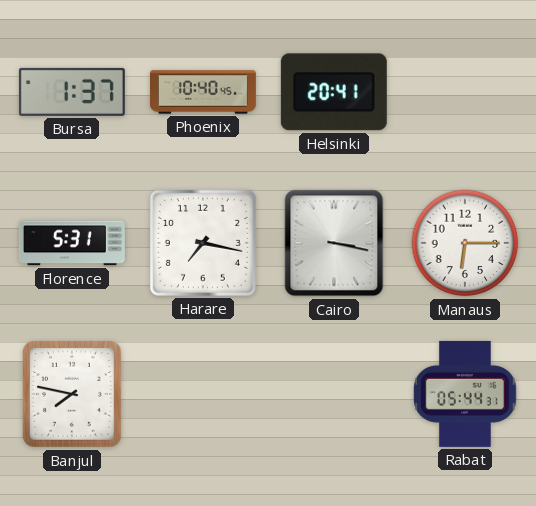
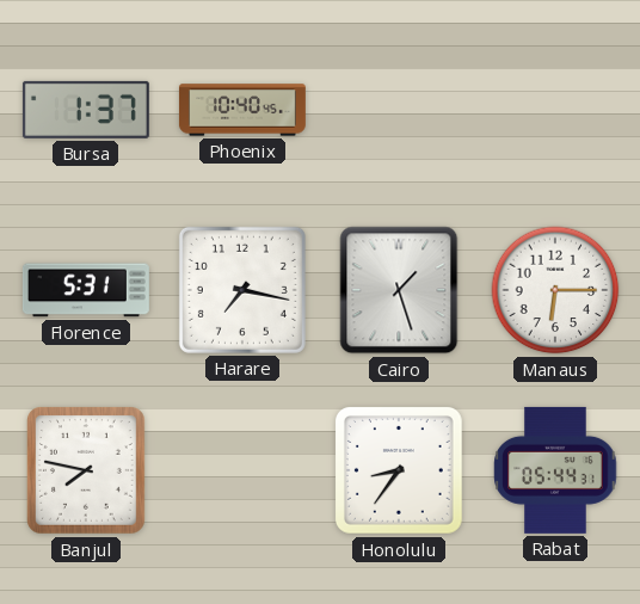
Helsinki: 20:41 -> none
Cairo: 3:17 -> 1:27
Honolulu: none -> 8:36
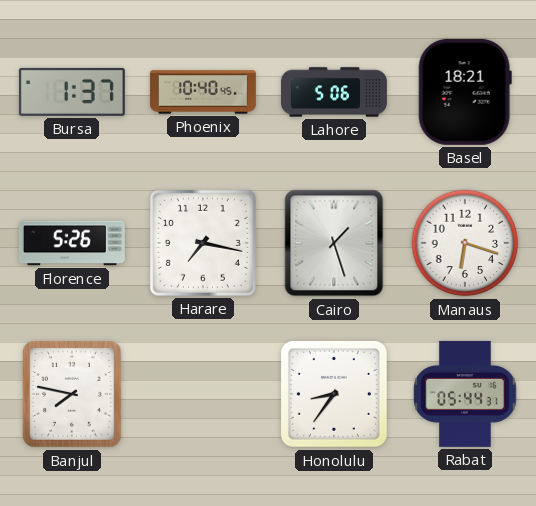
Lahore: none -> 5:06
Basel: none -> 18:21
Florence: 5:31 -> 5:26
Manaus: 6:15 -> 6:18
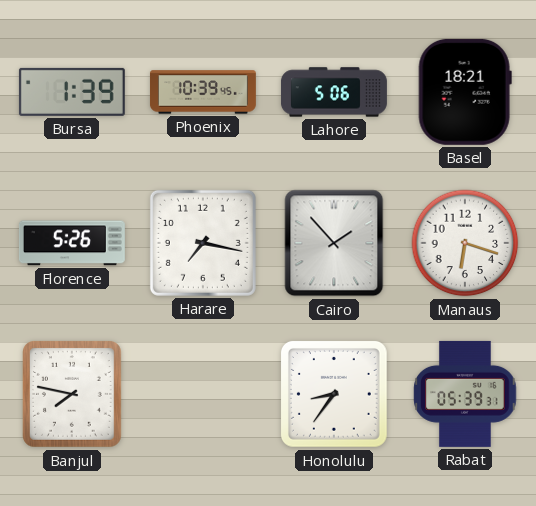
Bursa: 1:37 -> 1:39
Phoenix: 10:40 -> 10:39
Cairo: 1:27 -> 1:53
Rabat: 05:44 -> 05:39
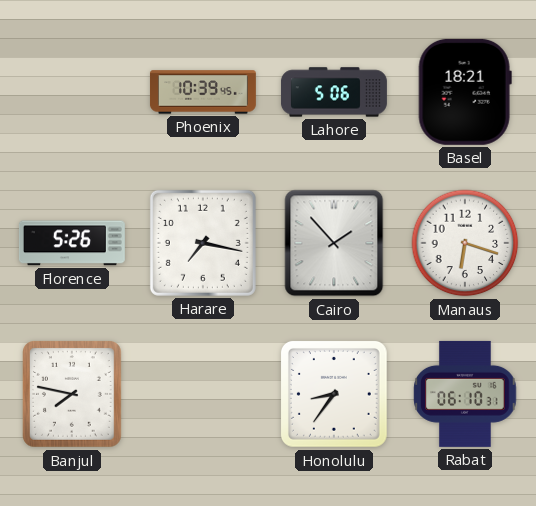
Bursa: 1:39 -> none
Rabat: 05:39 -> 06:10
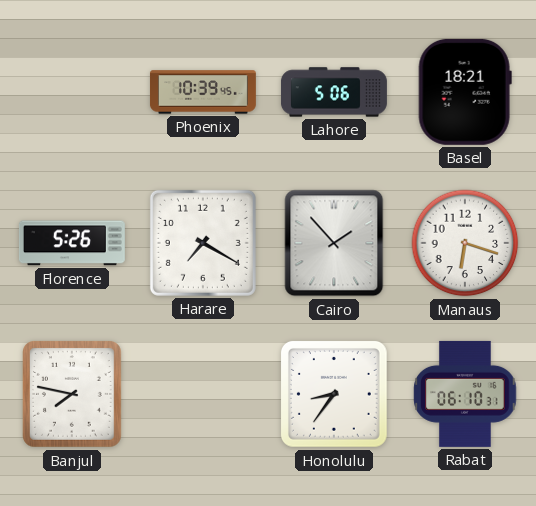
Harare: 7:17 -> 7:20
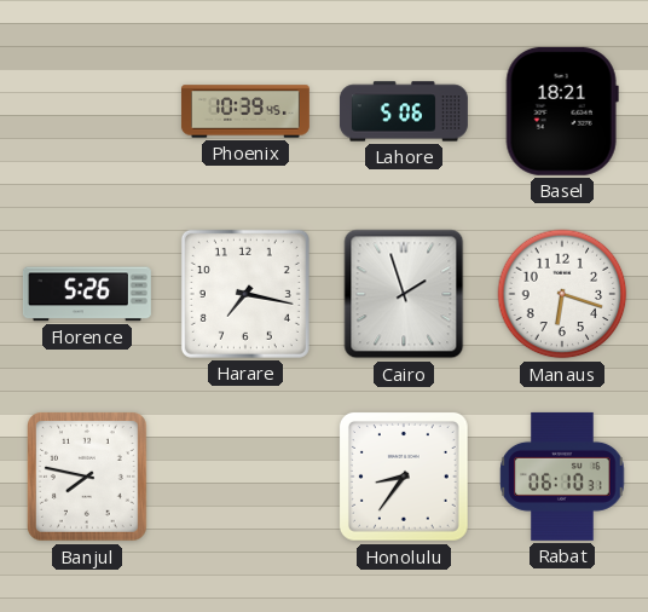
Harare: 7:20 -> 7:17
Cairo: 1:53 -> 1:57
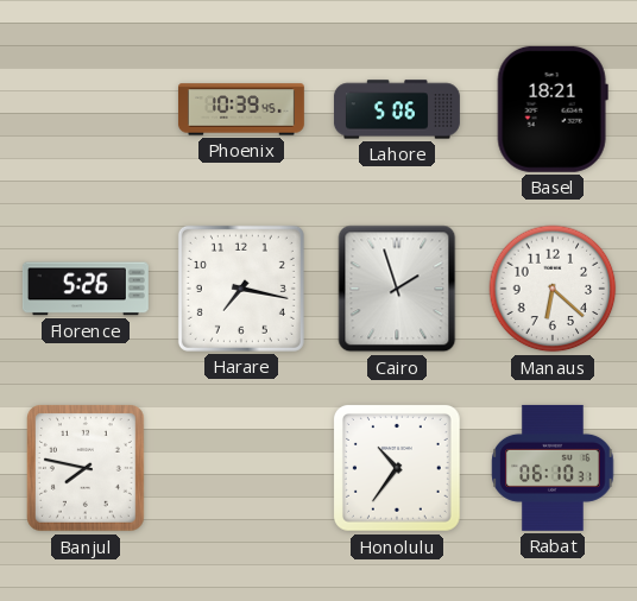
Manaus: 6:18 -> 6:22
Honolulu: 8:36 -> 10:36
